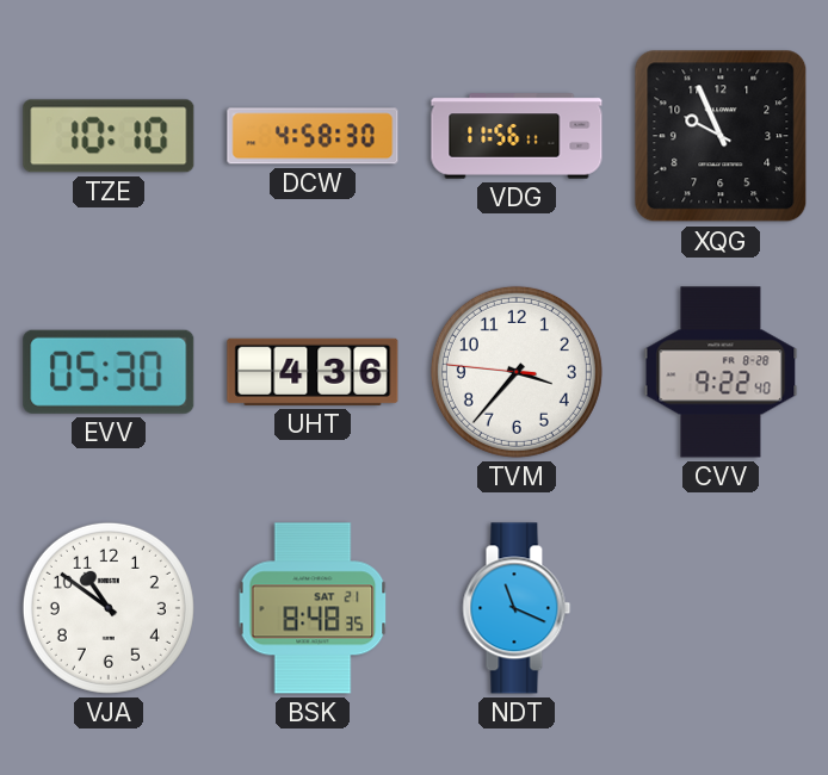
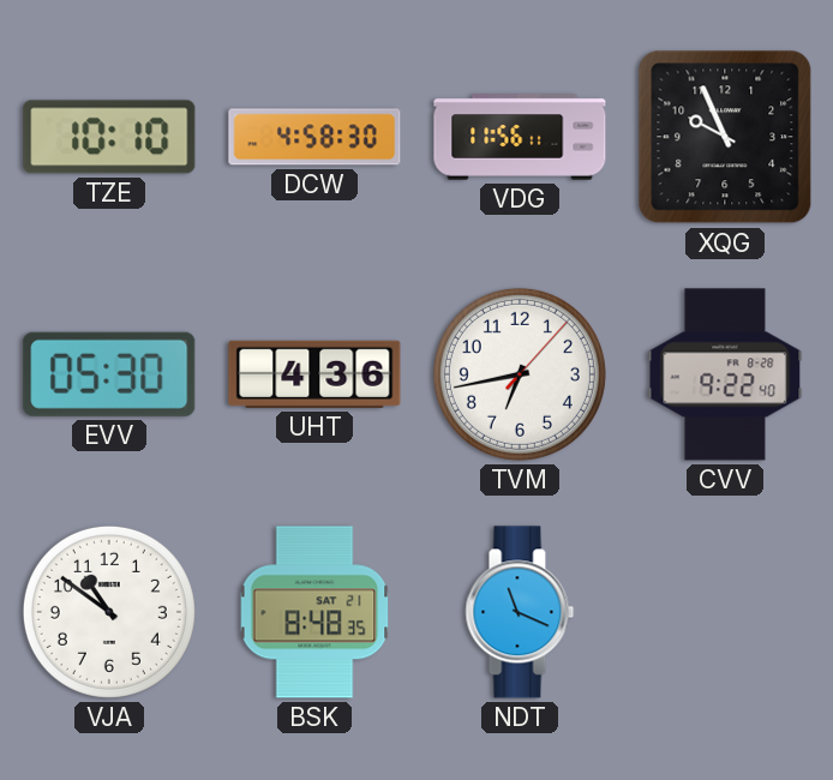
TVM: 3:36 -> 6:43
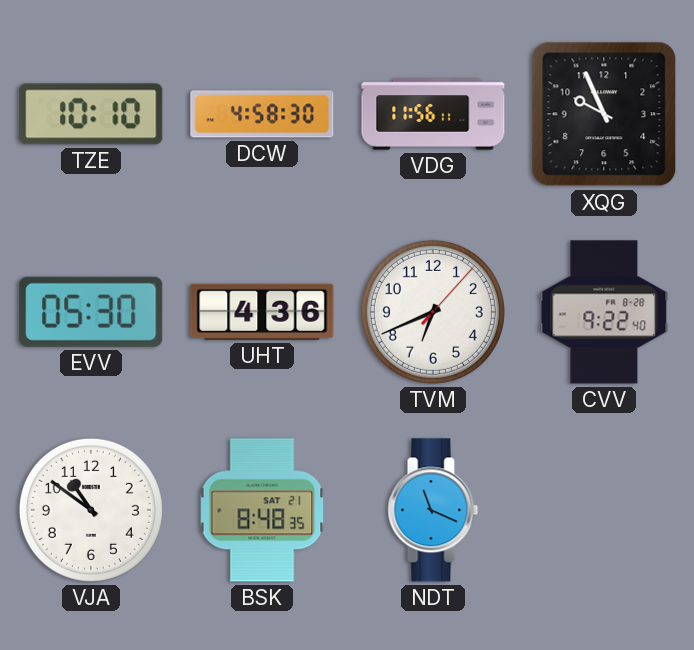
TVM: 6:43 -> 6:41
